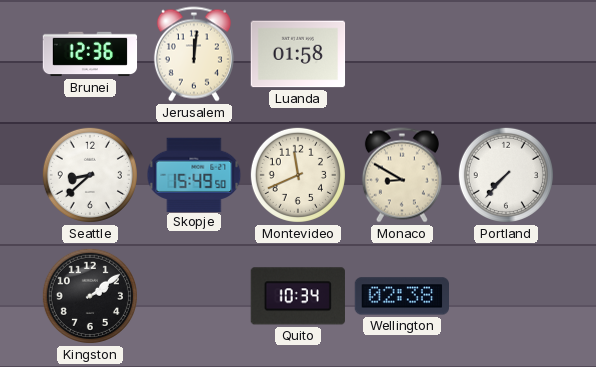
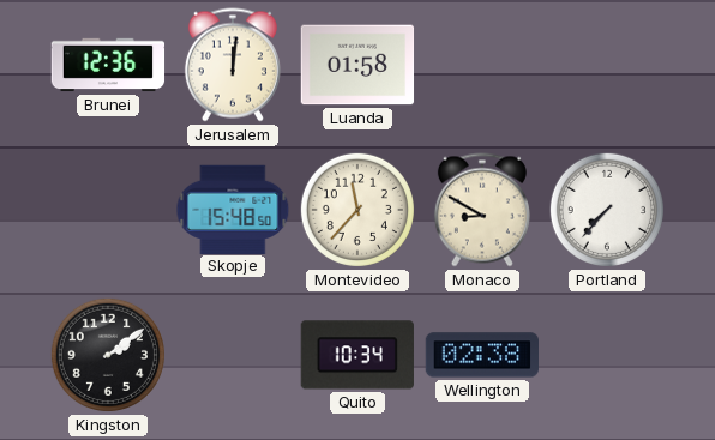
Seattle: 8:38 -> none
Skopje: 15:49 -> 15:48
Montevideo: 11:41 -> 11:37
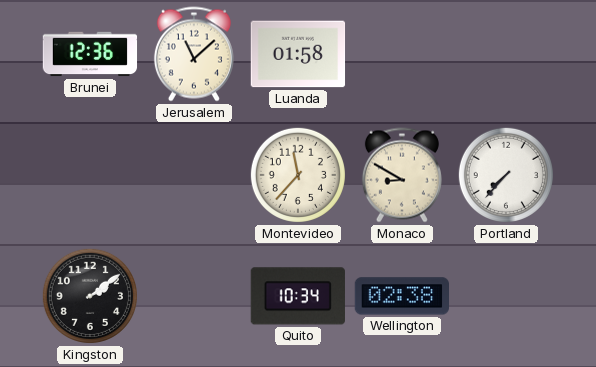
Jerusalem: 12:01 -> 11:08
Skopje: 15:48 -> none
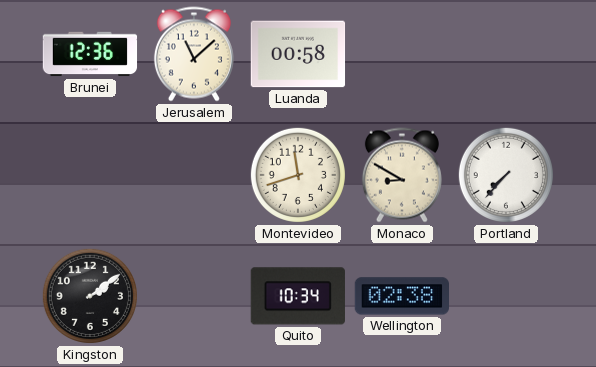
Luanda: 01:58 -> 00:58
Montevideo: 11:37 -> 11:42
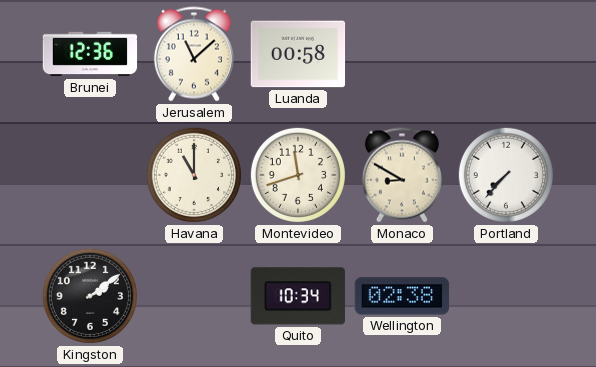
Havana: none -> 11:00
